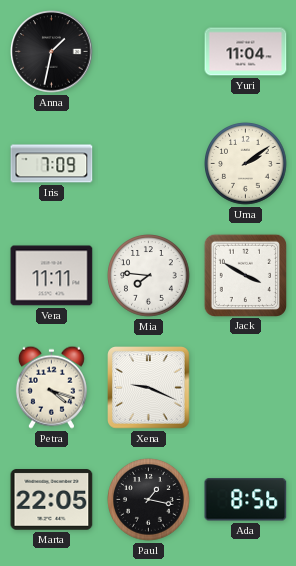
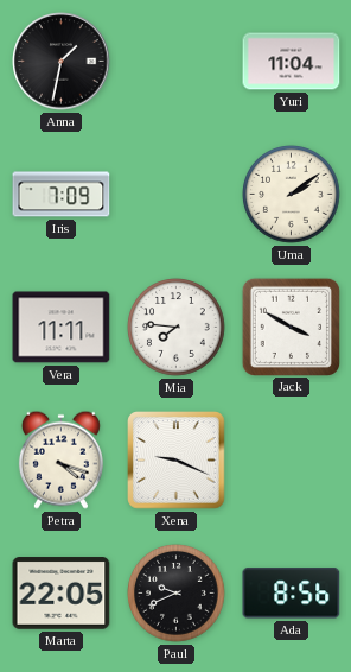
Paul: 1:17 -> 9:41
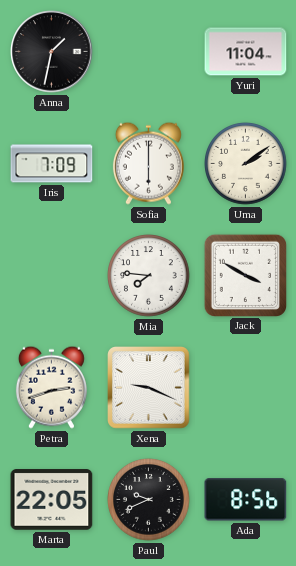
Sofia: none -> 6:00
Vera: 11:11 -> none
Petra: 4:18 -> 2:42
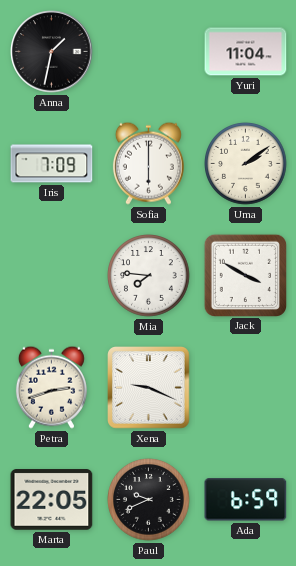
Ada: 8:56 -> 6:59
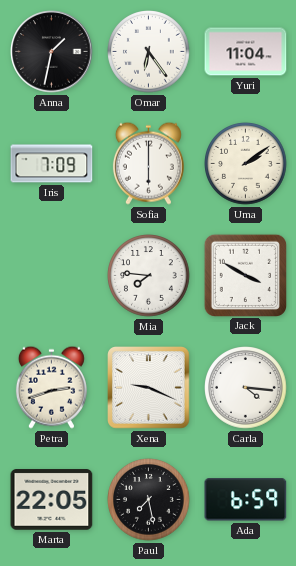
Omar: none -> 6:24
Carla: none -> 4:16
Paul: 9:41 -> 7:28
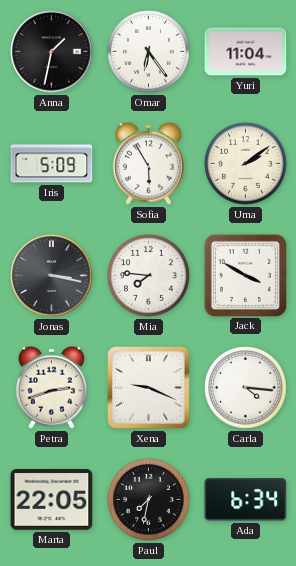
Iris: 7:09 -> 5:09
Sofia: 6:00 -> 5:55
Jonas: none -> 3:17
Paul: 7:28 -> 7:32
Ada: 6:59 -> 6:34
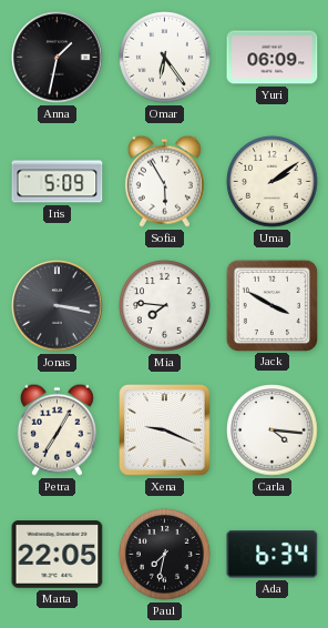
Yuri: 11:04 -> 06:09
Petra: 2:42 -> 7:05
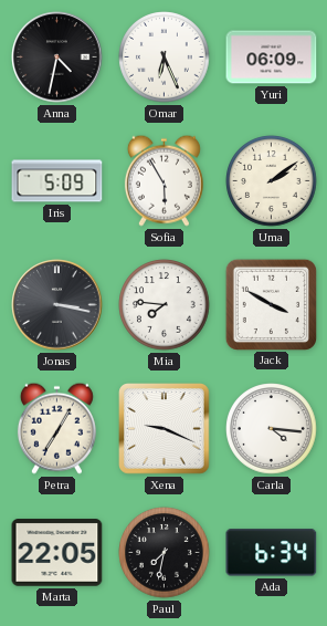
Anna: 1:32 -> 4:32
Omar: 6:24 -> 6:26
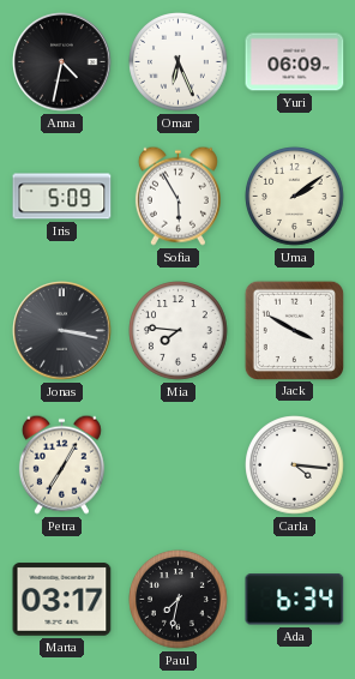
Xena: 9:19 -> none
Marta: 22:05 -> 03:17
